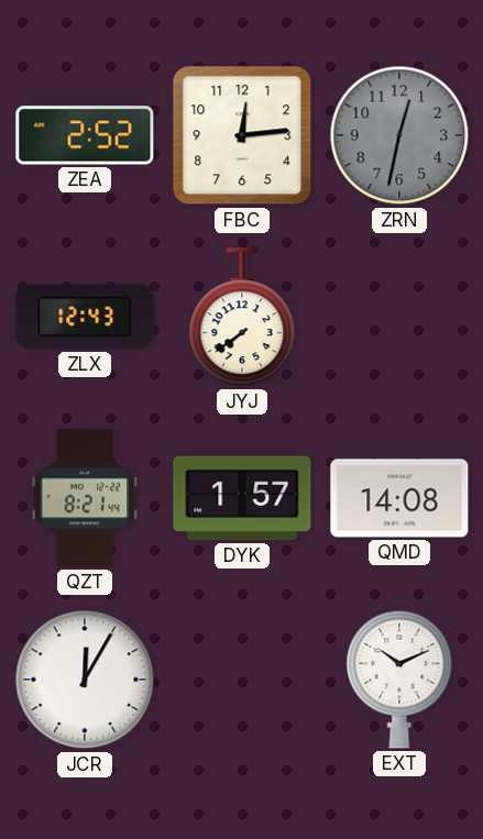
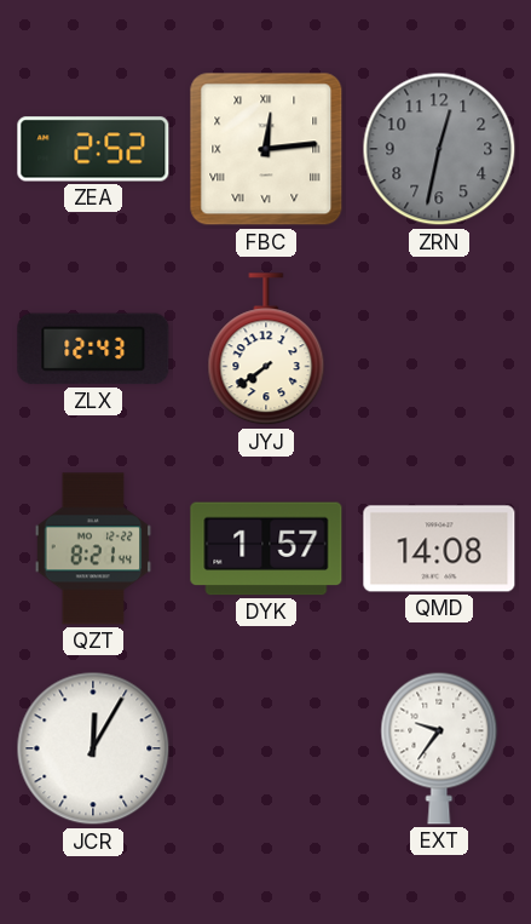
FBC numerals: Arabic -> Roman
EXT: 10:11 -> 9:36
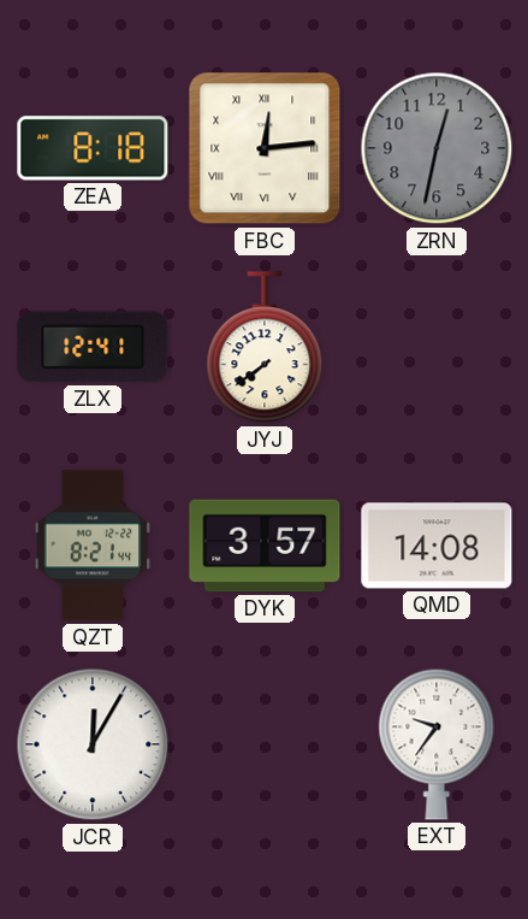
ZEA: 2:52 -> 8:18
ZLX: 12:43 -> 12:41
DYK: 1:57 -> 3:57
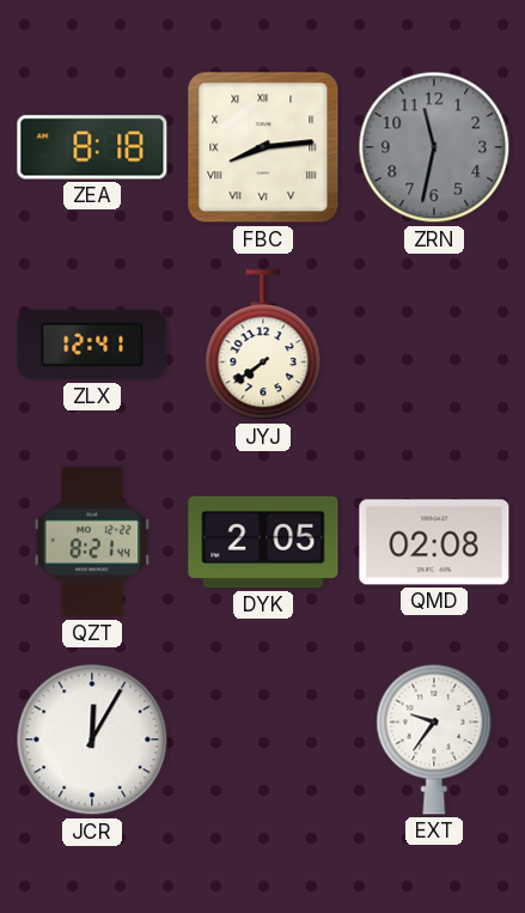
FBC: 12:14 -> 8:14
ZRN: 12:32 -> 11:32
DYK: 3:57 -> 2:05
QMD: 14:08 -> 02:08
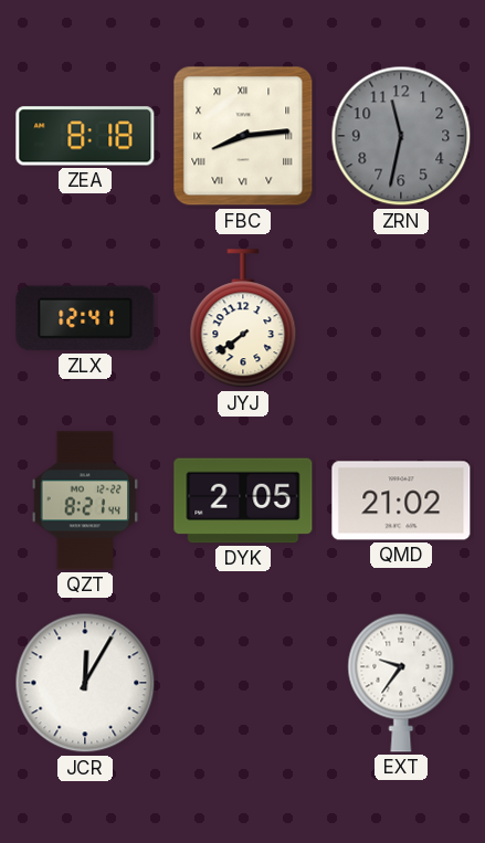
QMD: 02:08 -> 21:02
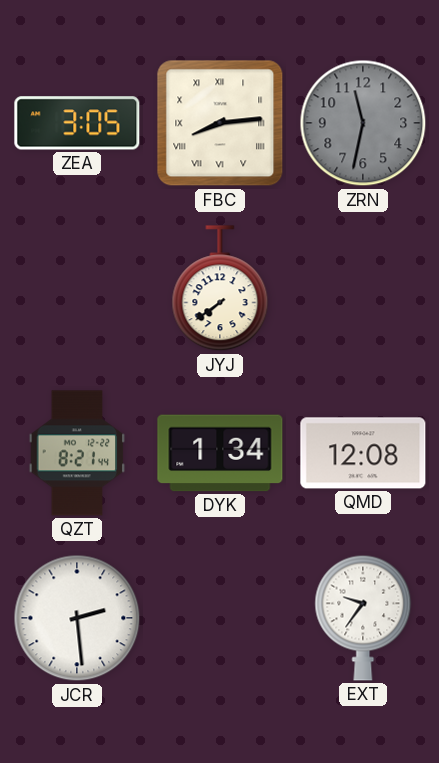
ZEA: 8:18 -> 3:05
ZLX: 12:41 -> none
DYK: 2:05 -> 1:34
QMD: 21:02 -> 12:08
JCR: 12:05 -> 2:29
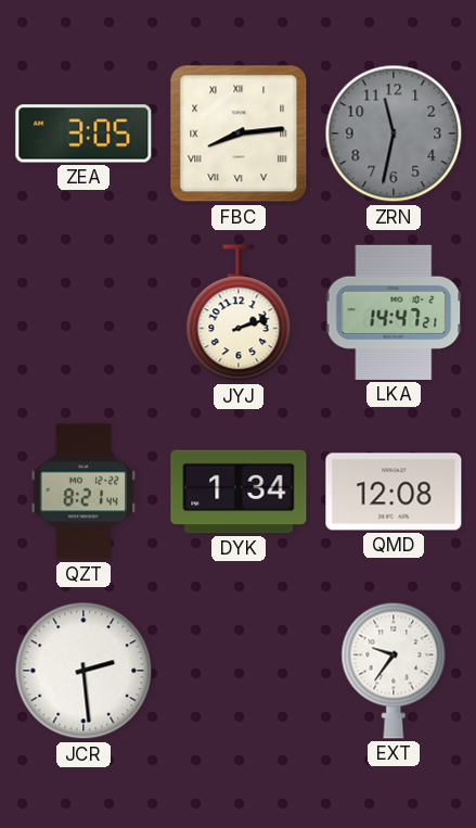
JYJ: 7:39 -> 2:12
LKA: none -> 14:47
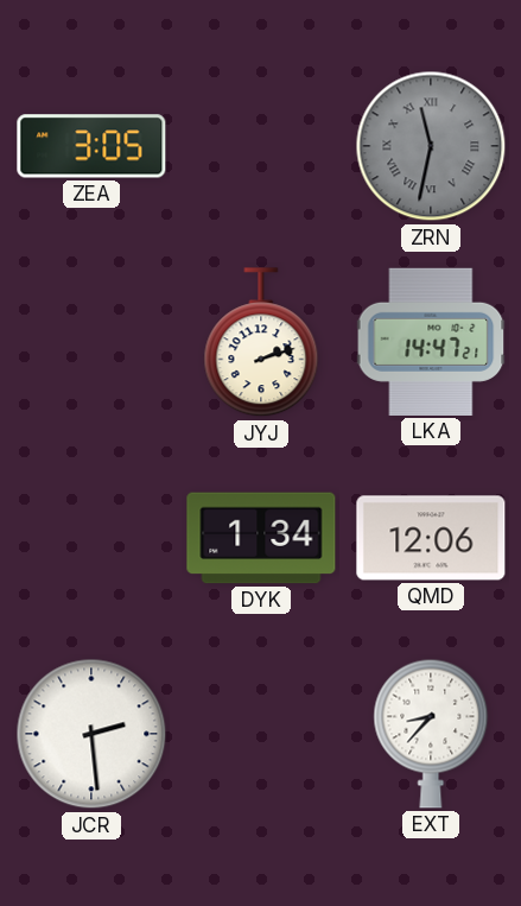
FBC: 8:14 -> none
ZRN numerals: Arabic -> Roman
QZT: 8:21 -> none
QMD: 12:08 -> 12:06
EXT: 9:36 -> 8:37
